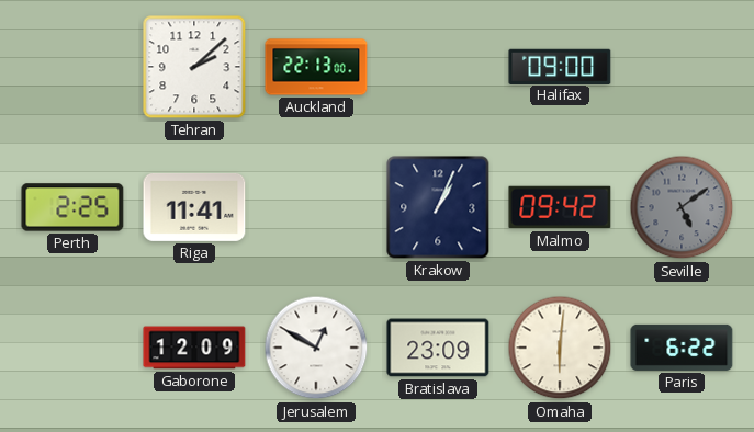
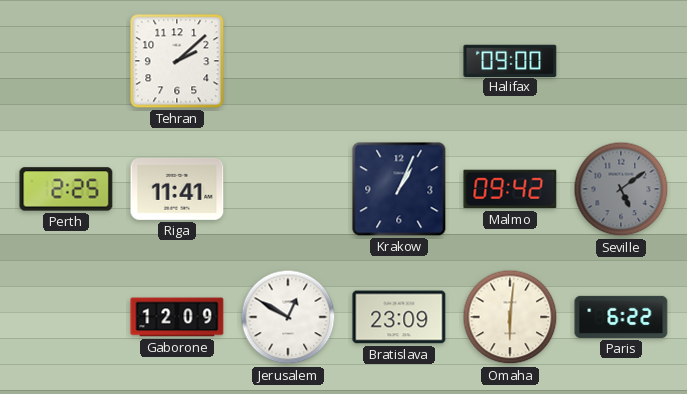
Auckland: 22:13 -> none
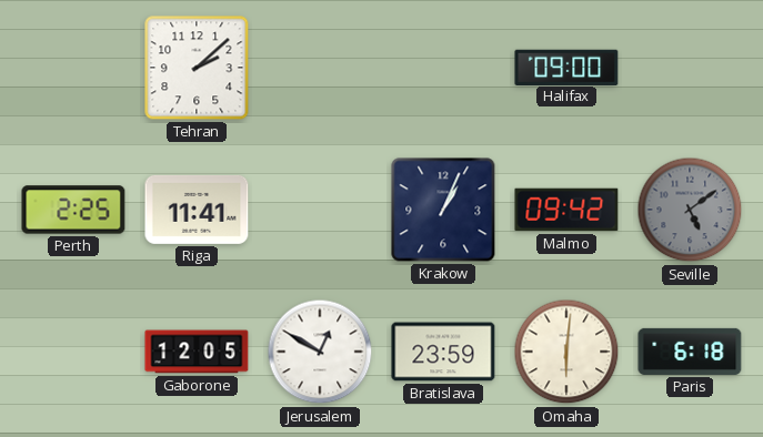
Gaborone: 12:09 -> 12:05
Bratislava: 23:09 -> 23:59
Paris: 6:22 -> 6:18
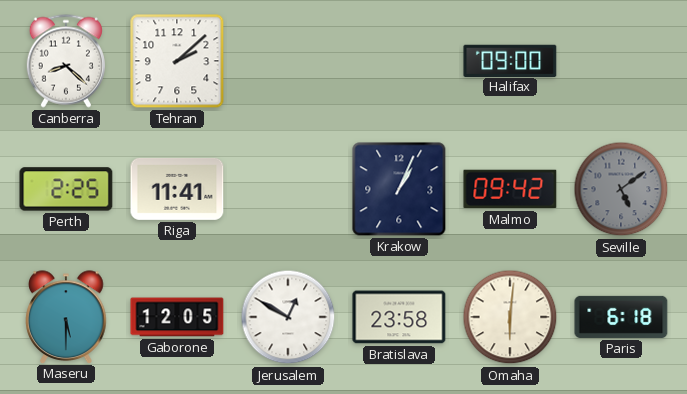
Canberra: none -> 8:22
Maseru: none -> 5:30
Bratislava: 23:59 -> 23:58
